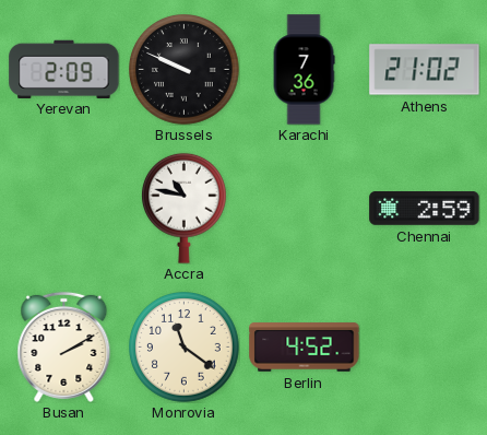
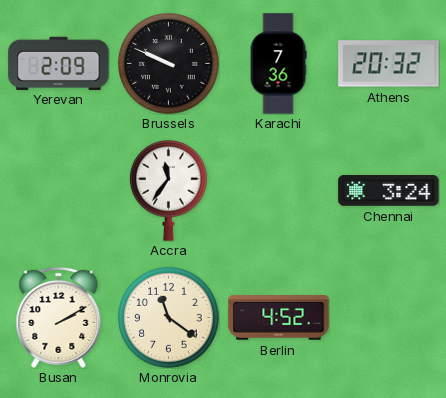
Athens: 21:02 -> 20:32
Accra: 10:47 -> 11:36
Chennai: 2:59 -> 3:24
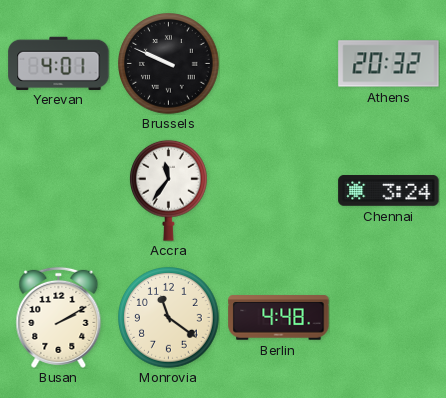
Yerevan: 2:09 -> 4:01
Karachi: 7:36 -> none
Berlin: 4:52 -> 4:48
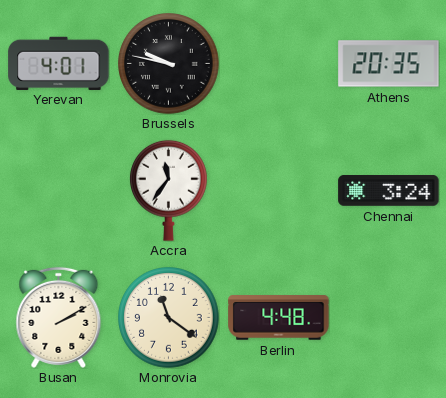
Brussels: 9:49 -> 9:47
Athens: 20:32 -> 20:35
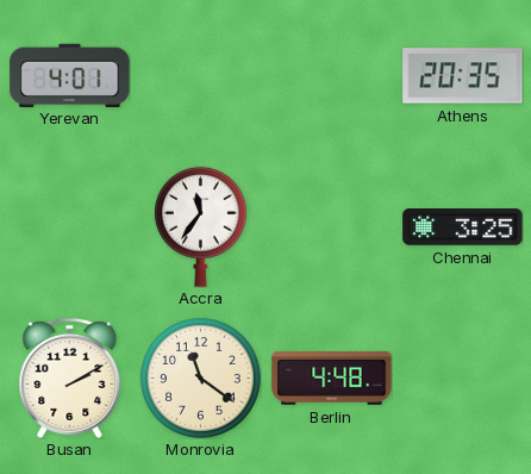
Brussels: 9:47 -> none
Chennai: 3:24 -> 3:25
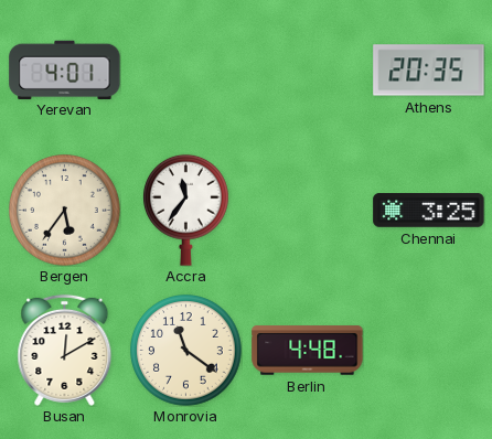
Bergen: none -> 5:36
Busan: 2:10 -> 12:10
